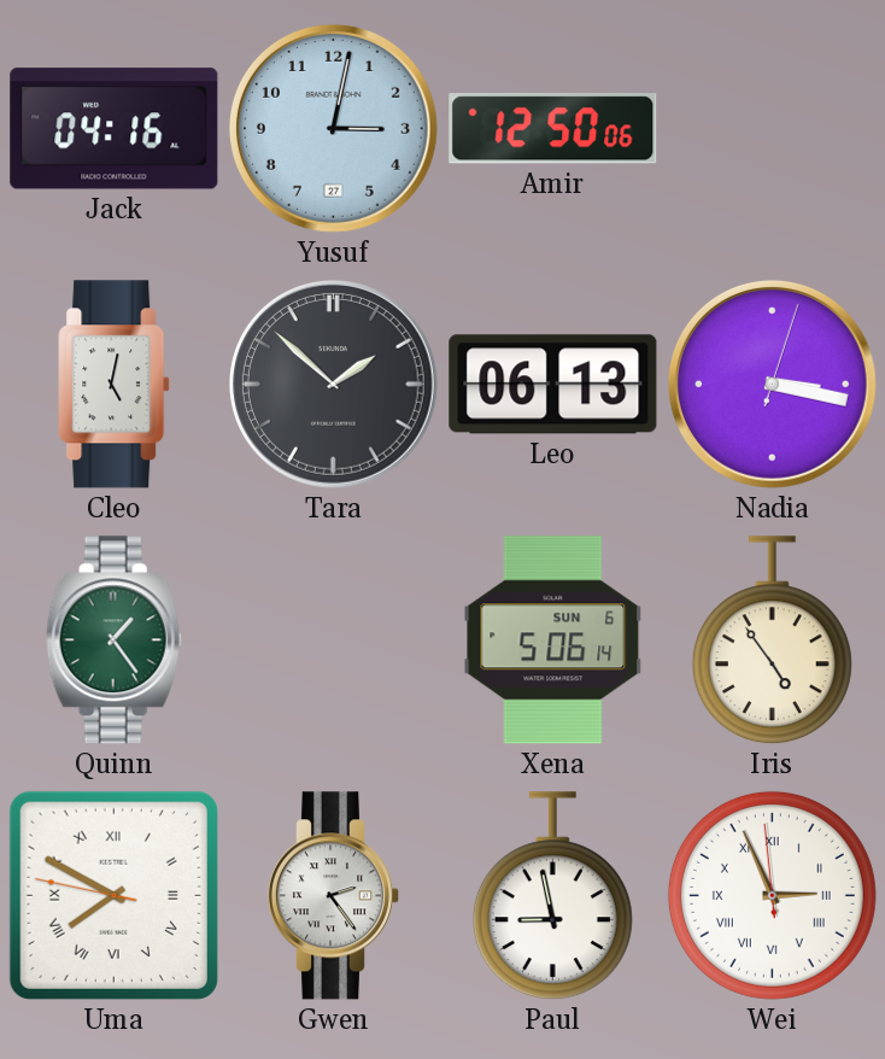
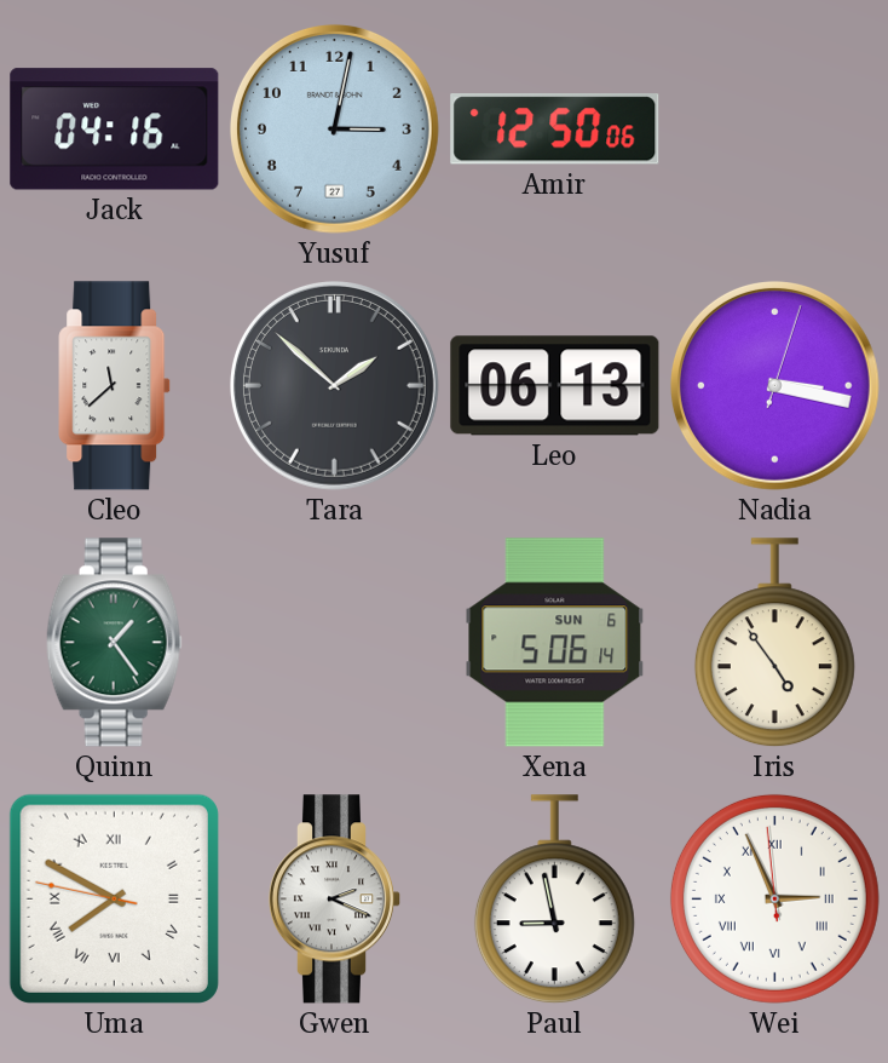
Cleo: 5:02 -> 11:38
Gwen: 2:24 -> 2:19
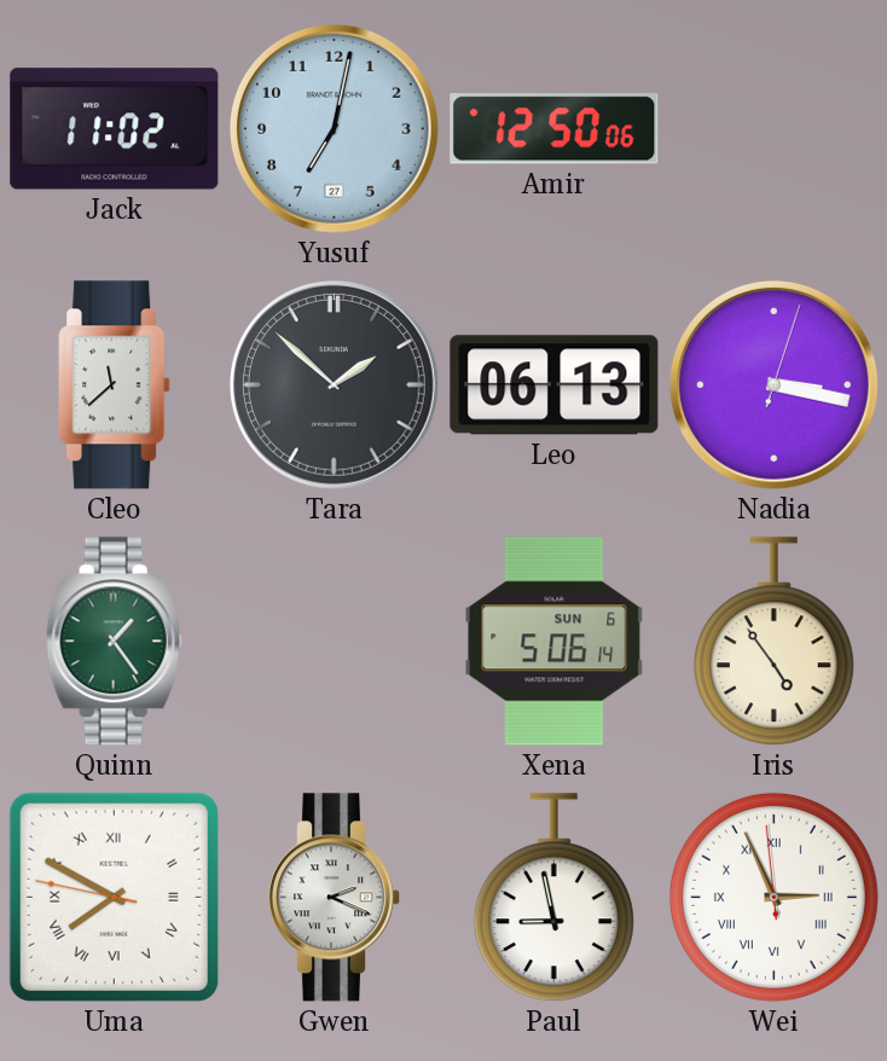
Jack: 04:16 -> 11:02
Yusuf: 3:02 -> 7:02
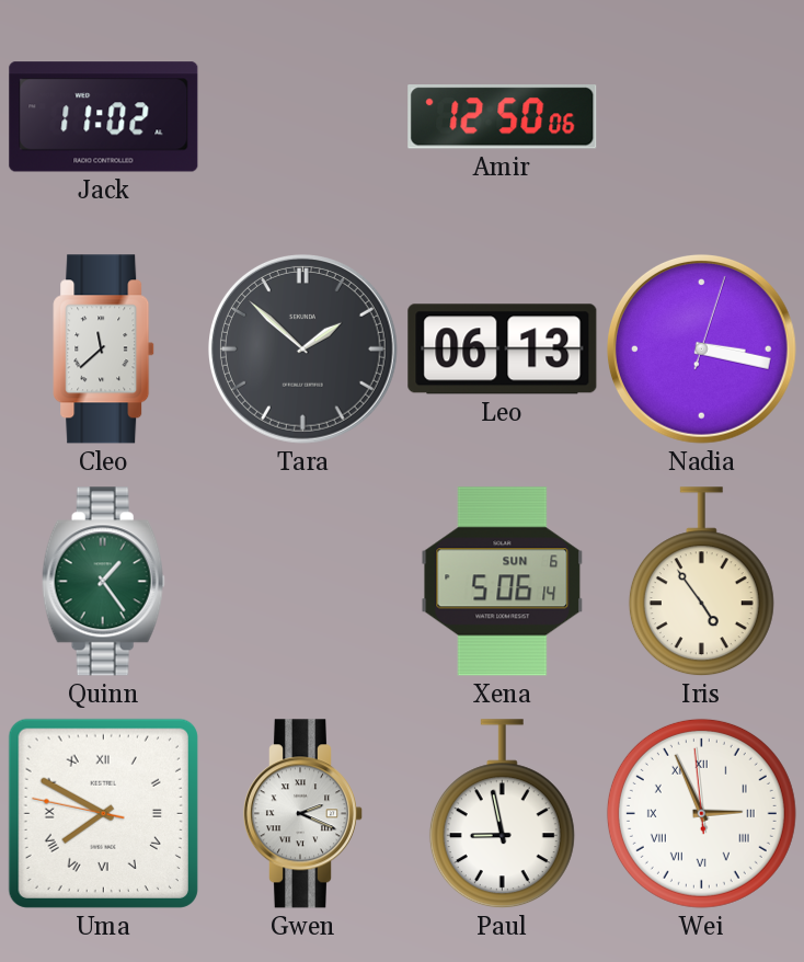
Yusuf: 7:02 -> none
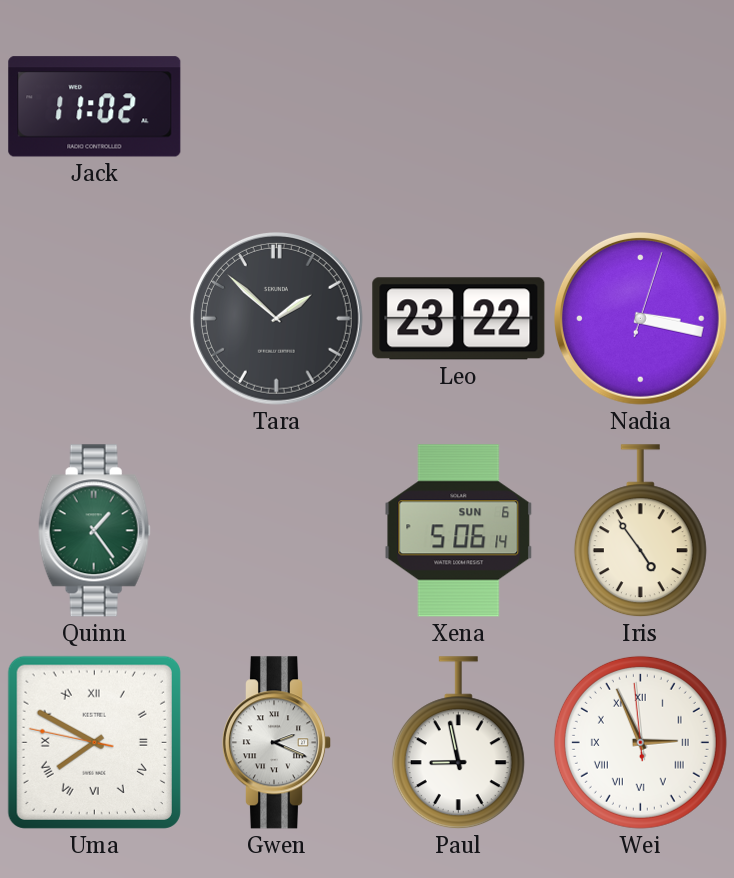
Amir: 12:50 -> none
Cleo: 11:38 -> none
Leo: 06:13 -> 23:22
